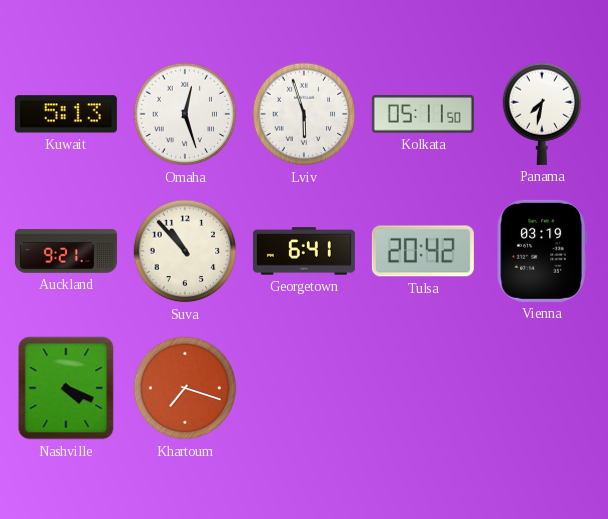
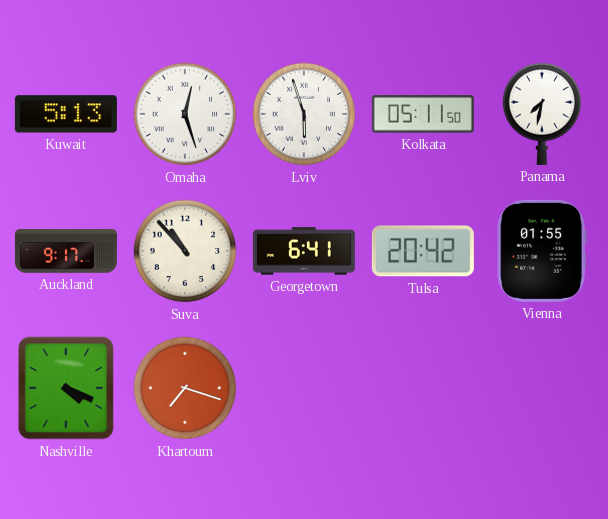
Auckland: 9:21 -> 9:17
Vienna: 03:19 -> 01:55
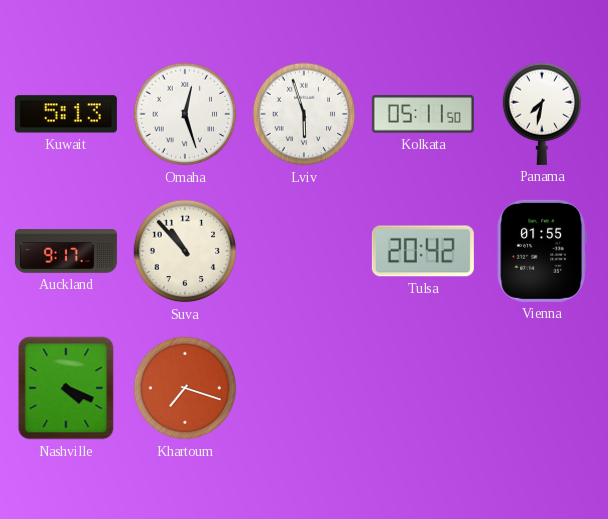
Georgetown: 6:41 -> none
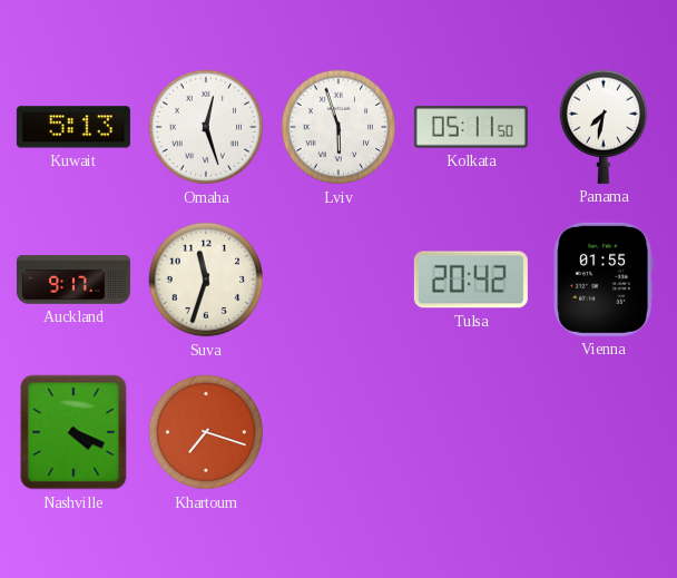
Suva: 10:53 -> 11:33
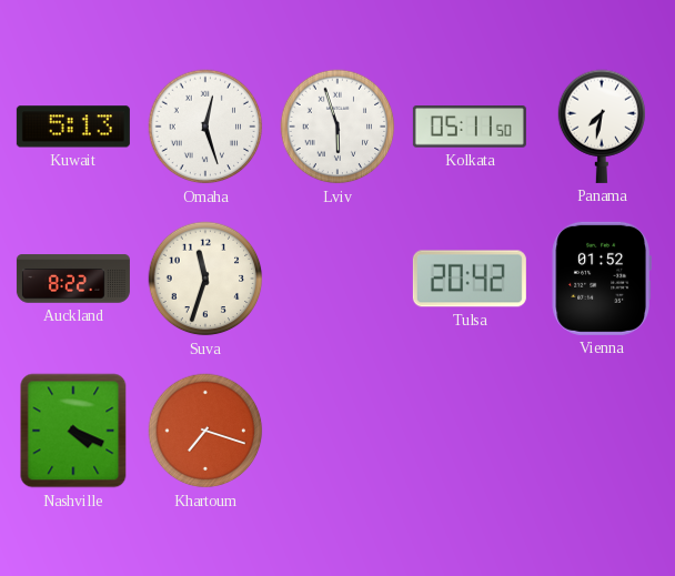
Auckland: 9:17 -> 8:22
Vienna: 01:55 -> 01:52
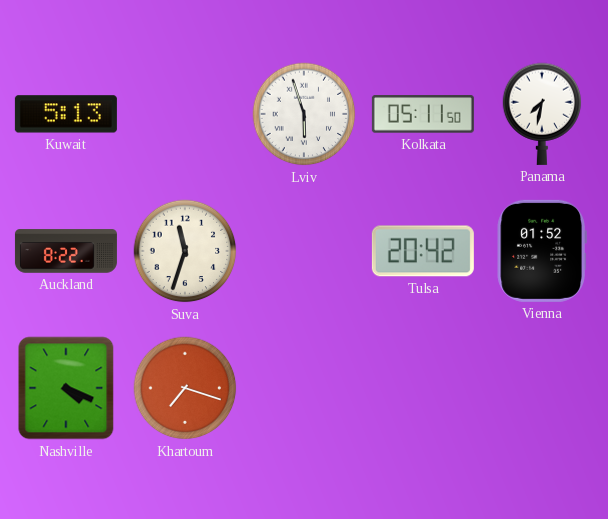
Omaha: 12:27 -> none
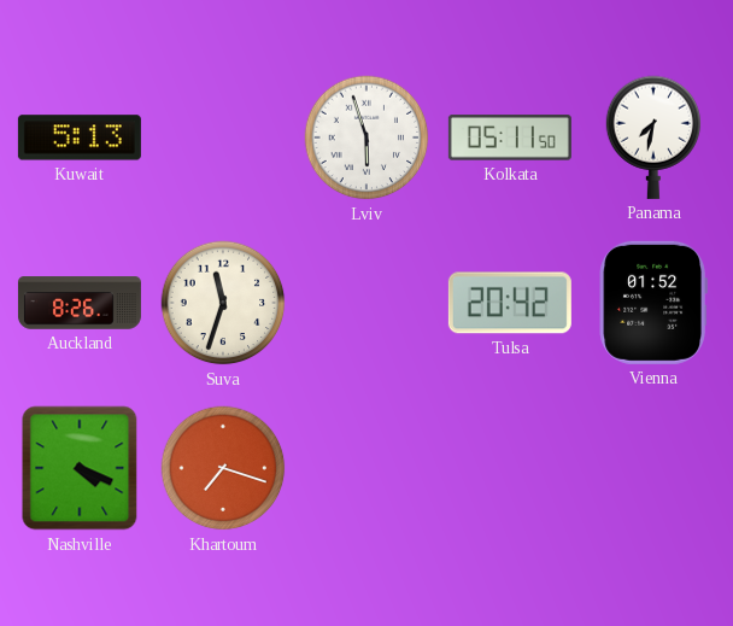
Auckland: 8:22 -> 8:26
